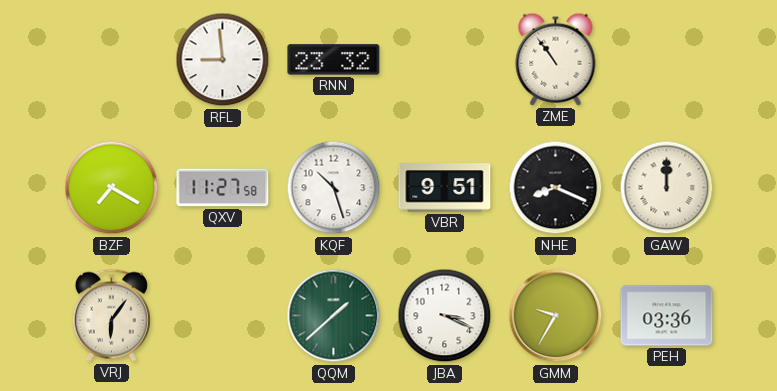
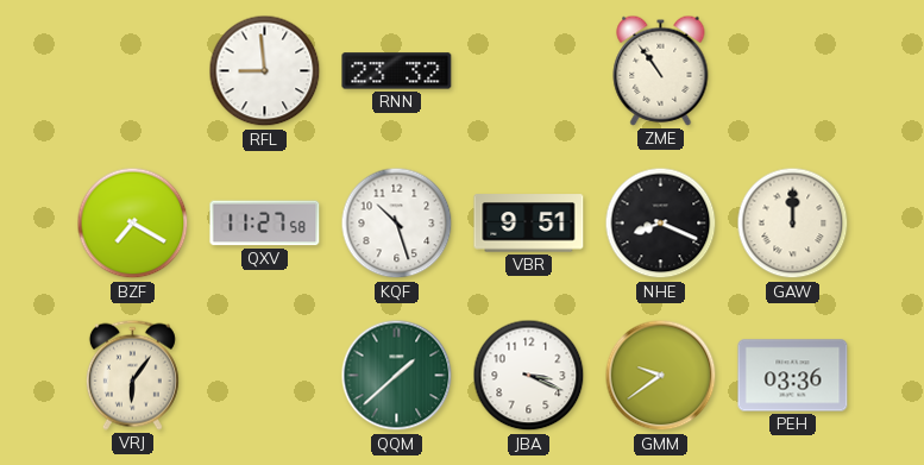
GMM: 9:35 -> 9:39
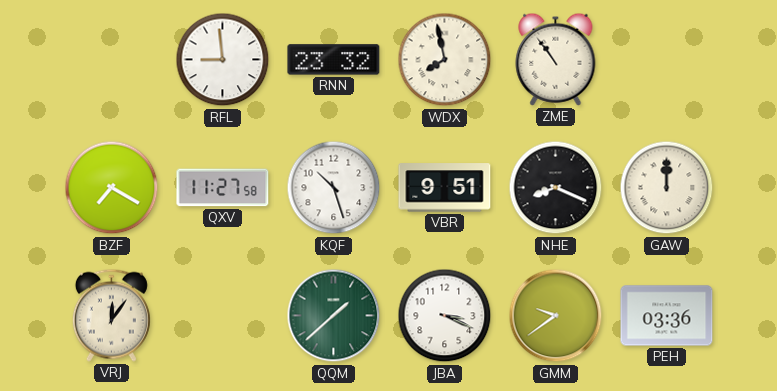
WDX: none -> 7:58
VRJ: 6:06 -> 12:06
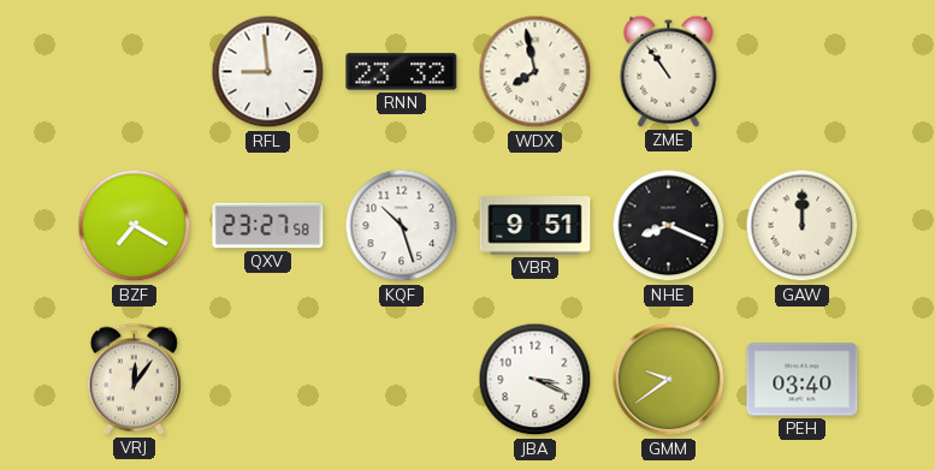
QXV: 11:27 -> 23:27
QQM: 1:38 -> none
PEH: 03:36 -> 03:40
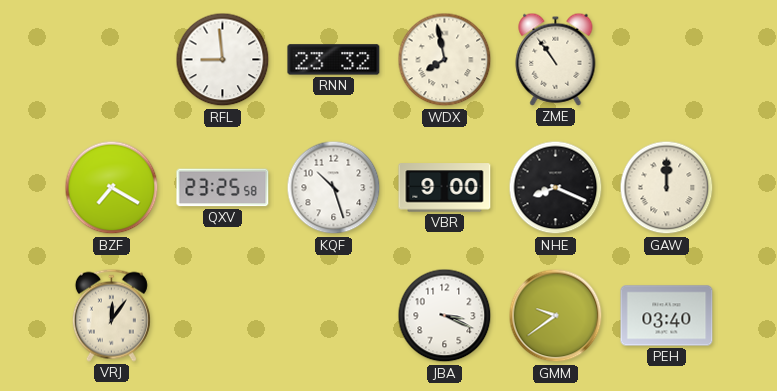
QXV: 23:27 -> 23:25
VBR: 9:51 -> 9:00
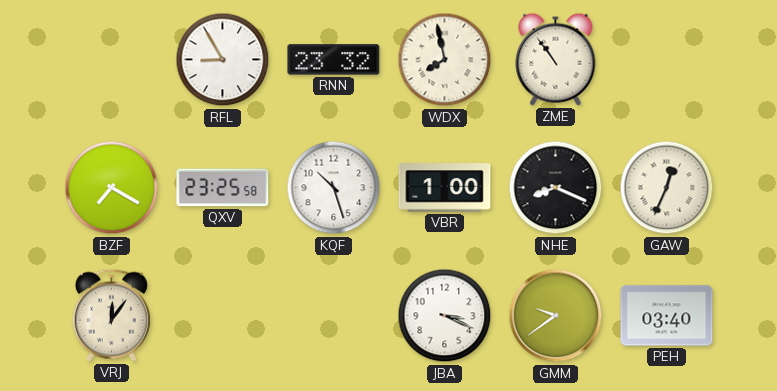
RFL: 8:59 -> 8:55
VBR: 9:00 -> 1:00
GAW: 12:00 -> 12:34
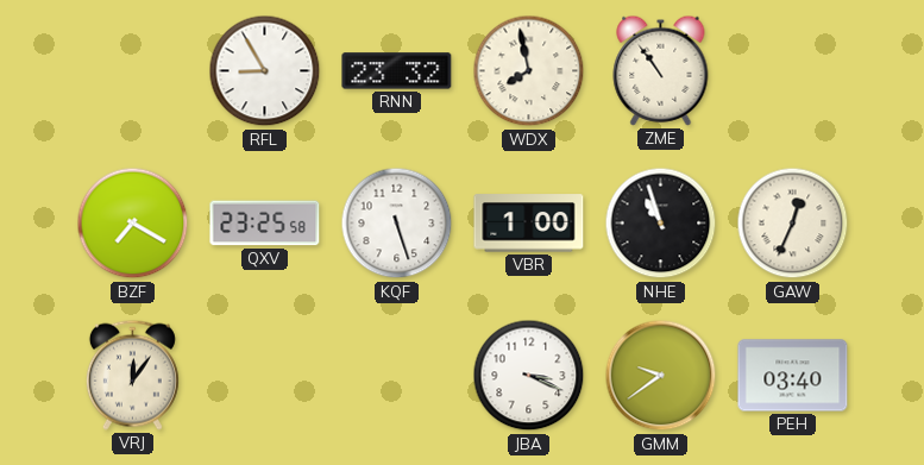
KQF: 10:27 -> 5:27
NHE: 8:19 -> 10:57
